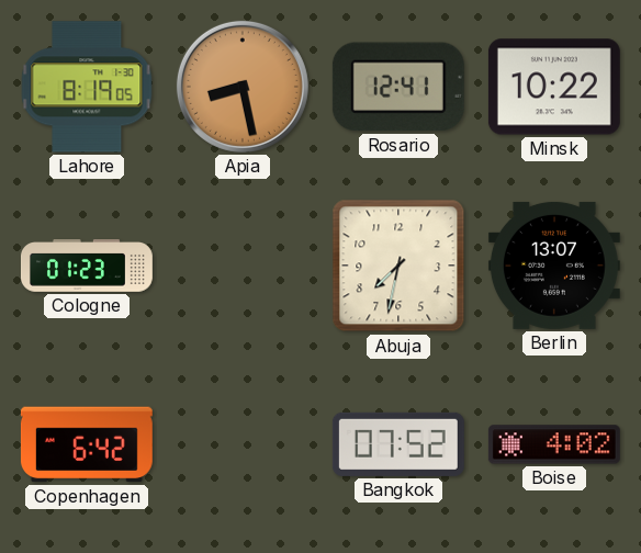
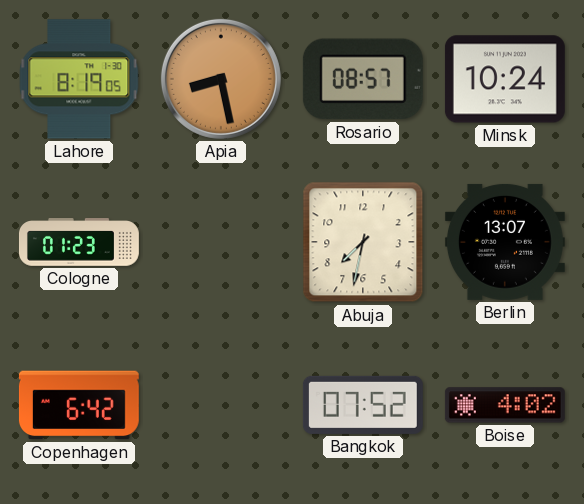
Rosario: 12:41 -> 08:57
Minsk: 10:22 -> 10:24
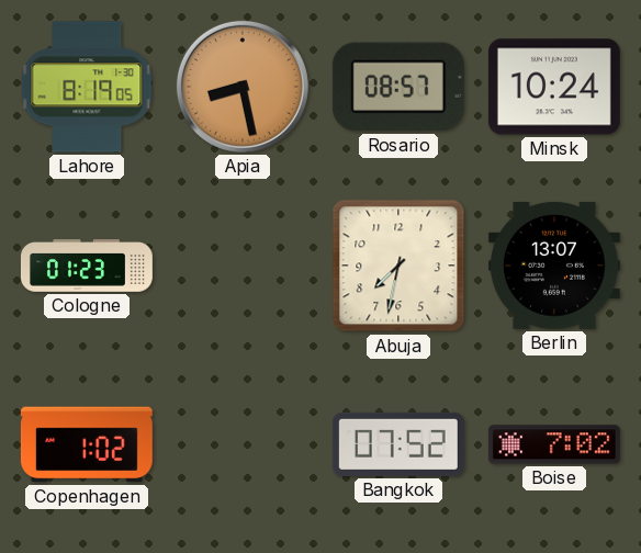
Copenhagen: 6:42 -> 1:02
Boise: 4:02 -> 7:02
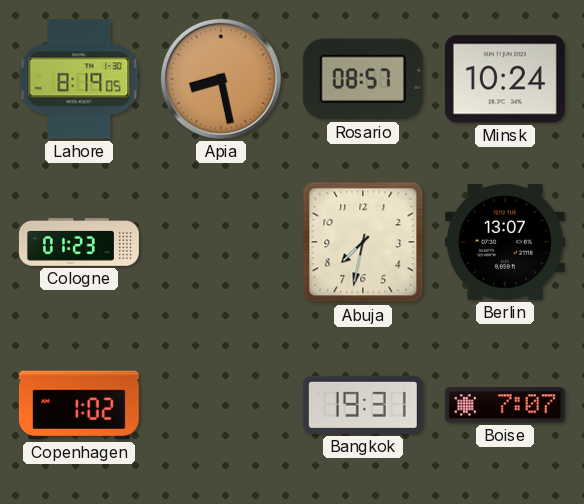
Bangkok: 07:52 -> 19:31
Boise: 7:02 -> 7:07
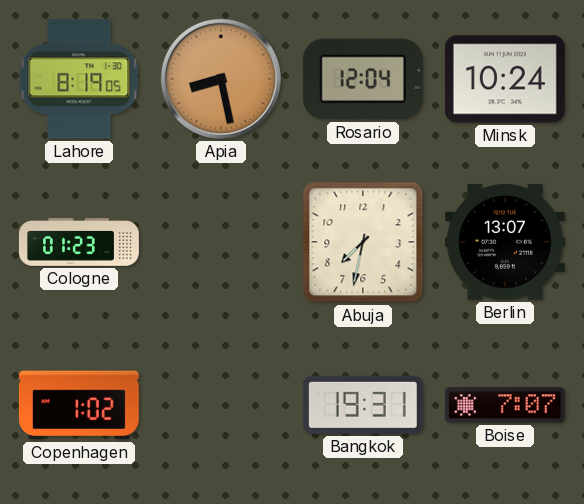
Rosario: 08:57 -> 12:04
